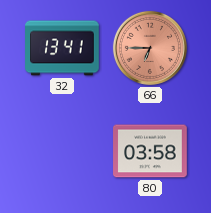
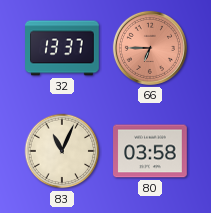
32: 13:41 -> 13:37
83: none -> 11:04
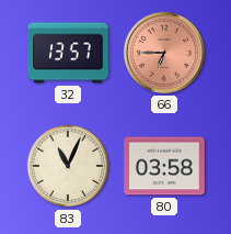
32: 13:37 -> 13:57
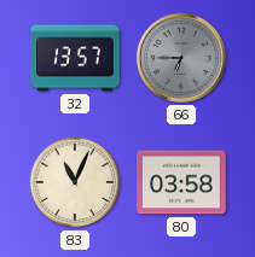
66 dial: salmon -> grey
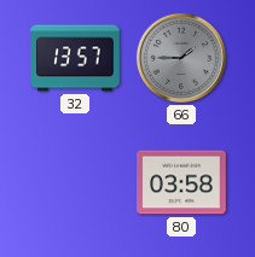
66: 6:45 -> 1:45
83: 11:04 -> none
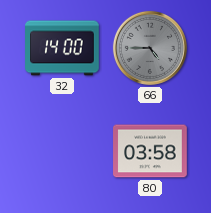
32: 13:57 -> 14:00
66: 1:45 -> 4:45
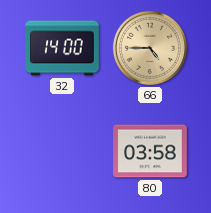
66 dial: grey -> champagne
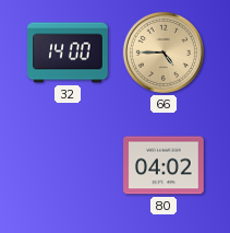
80: 03:58 -> 04:02
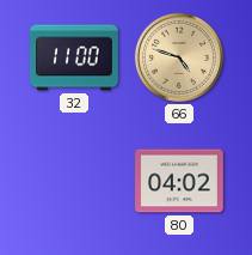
32: 14:00 -> 11:00
66: 4:45 -> 4:48
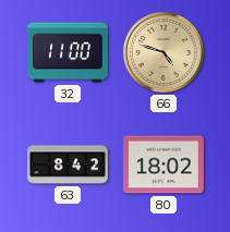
63: none -> 8:42
80: 04:02 -> 18:02
